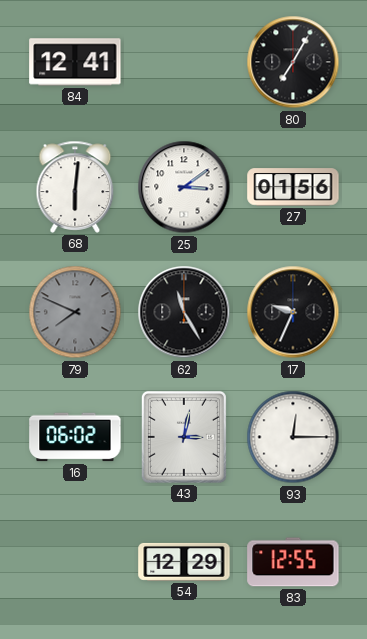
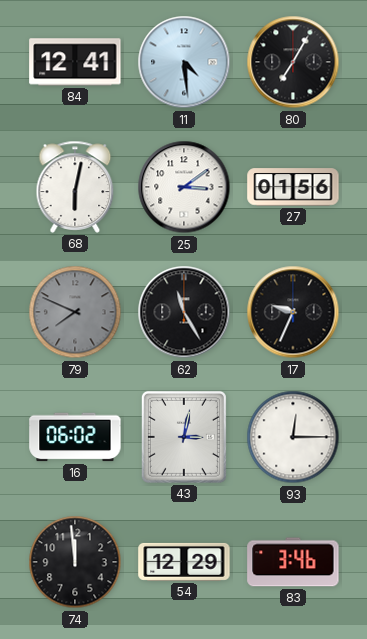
11: none -> 4:29
68: 6:01 -> 6:02
74: none -> 11:59
83: 12:55 -> 3:46
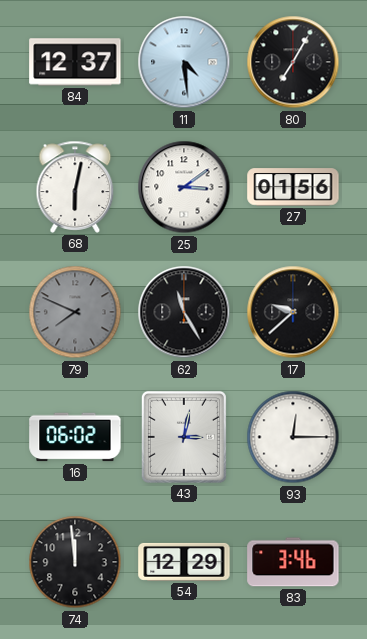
84: 12:41 -> 12:37
17: 9:34 -> 9:38
